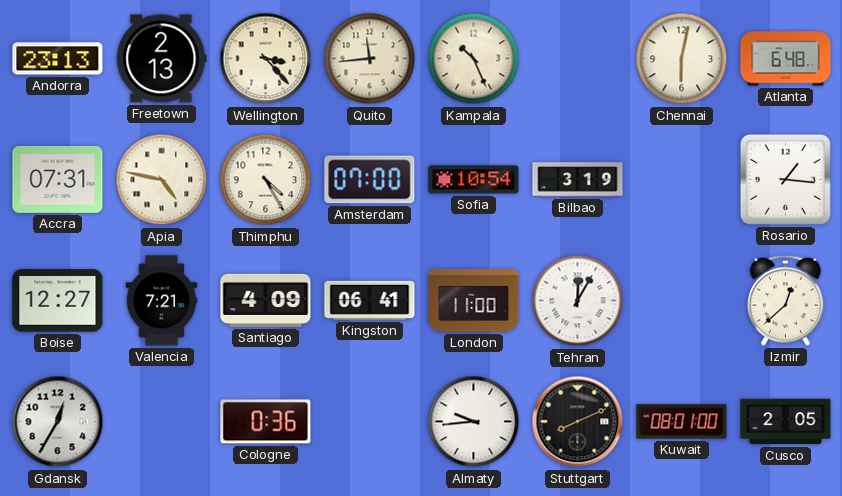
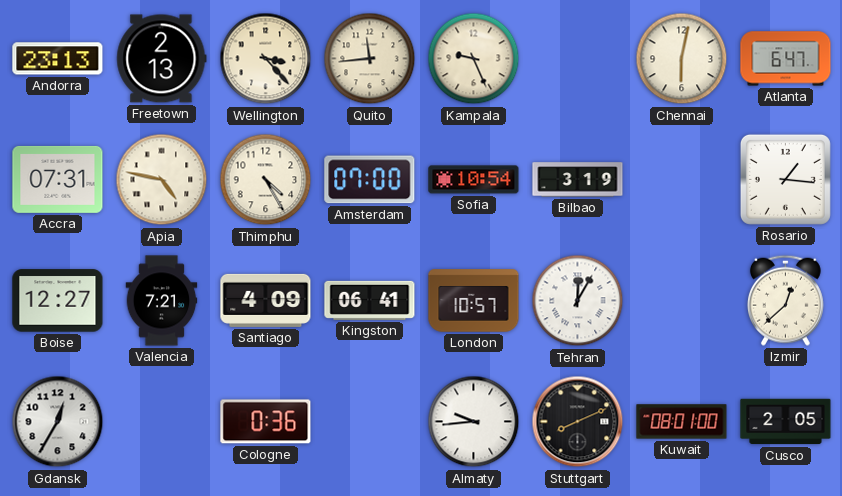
Kampala: 10:26 -> 9:26
Atlanta: 6:48 -> 6:47
London: 11:00 -> 10:57
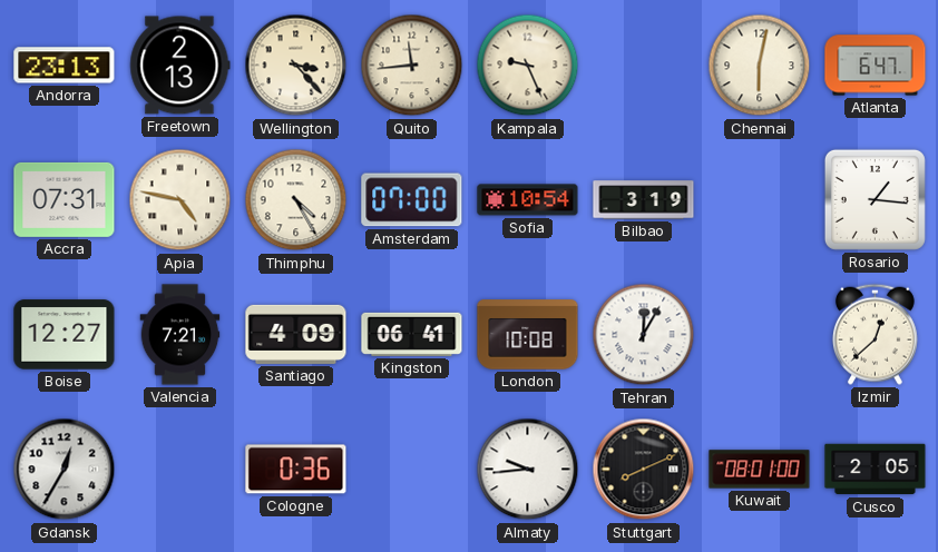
London: 10:57 -> 10:08
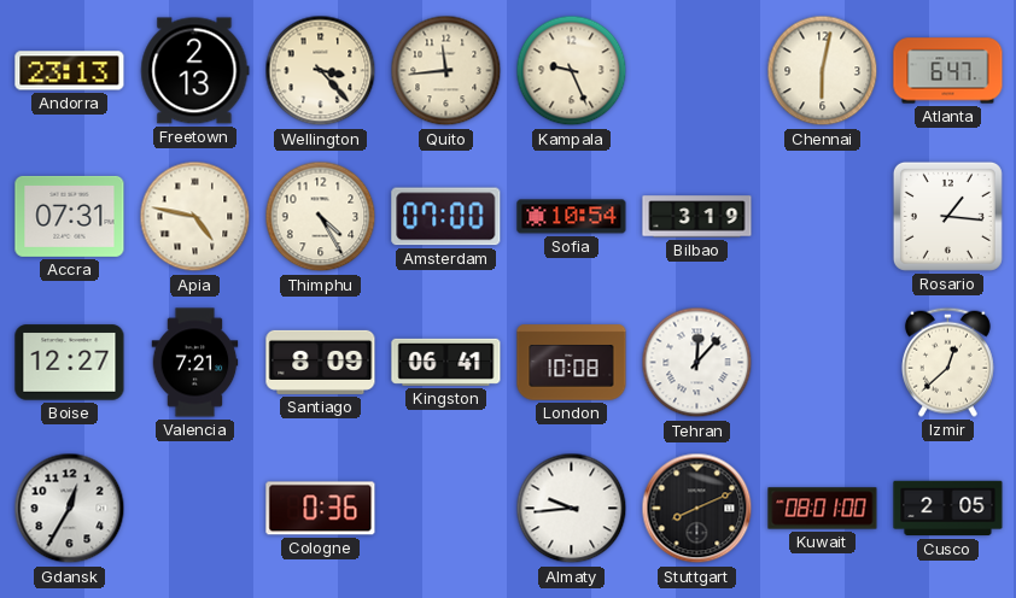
Santiago: 4:09 -> 8:09
Tehran: 12:05 -> 12:07
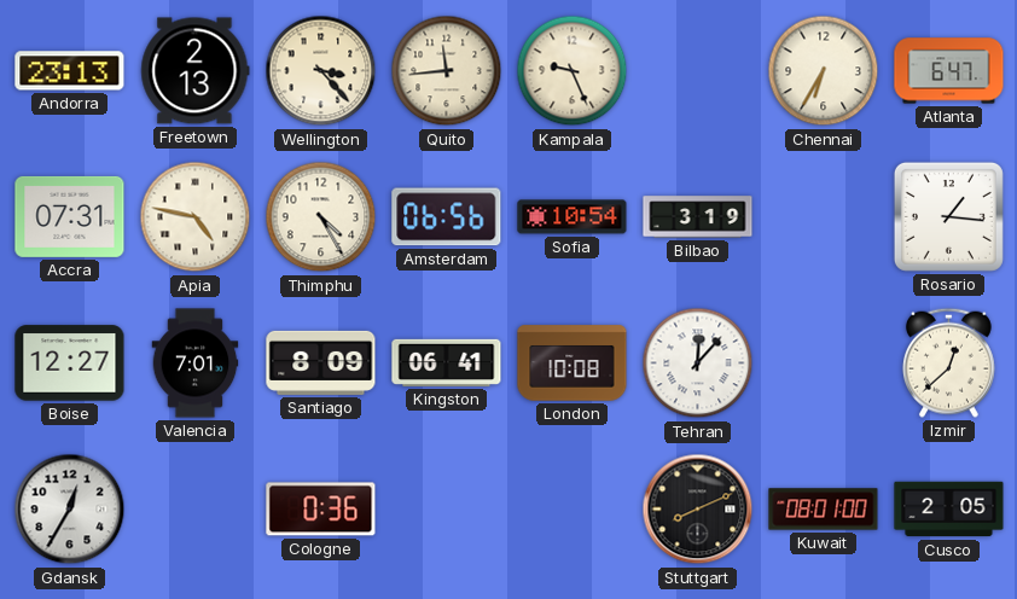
Chennai: 6:02 -> 6:35
Amsterdam: 07:00 -> 06:56
Valencia: 7:21 -> 7:01
Almaty: 9:44 -> none
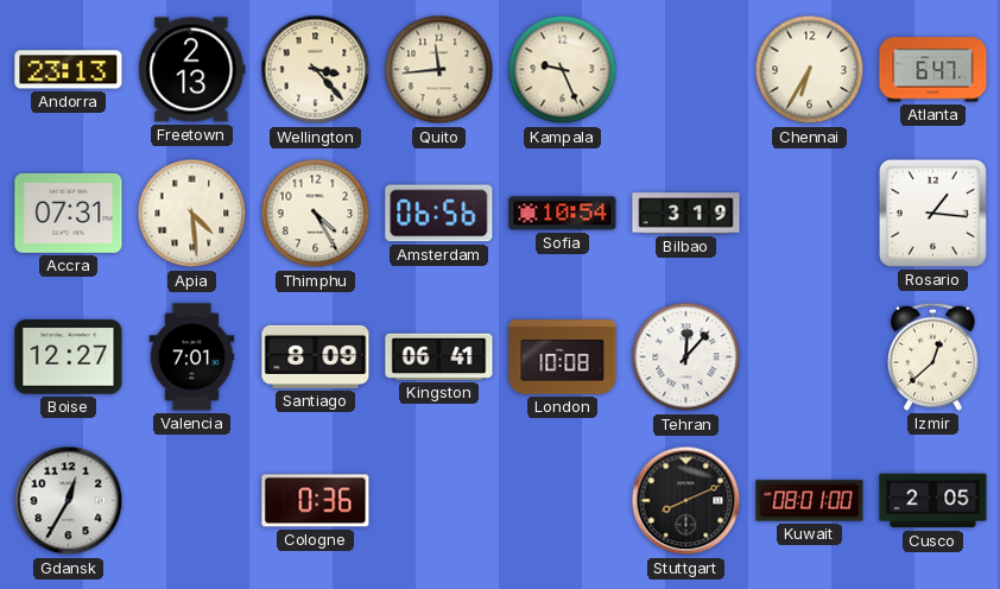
Apia: 4:47 -> 4:29
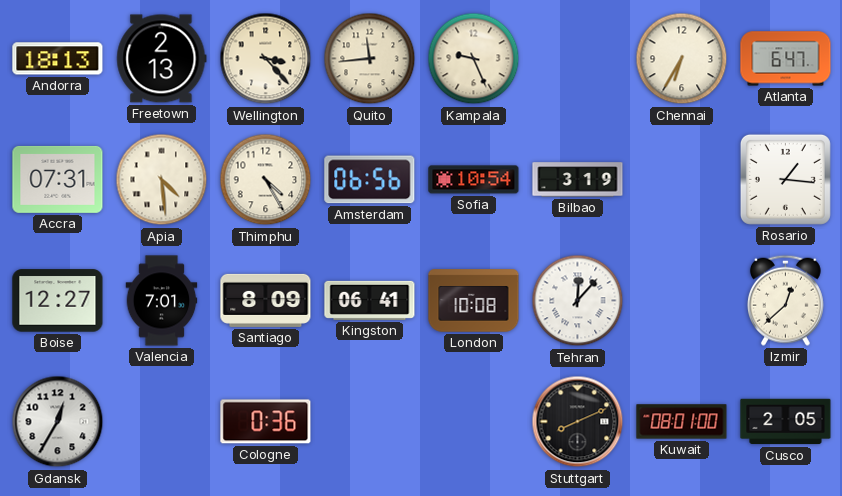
Andorra: 23:13 -> 18:13
